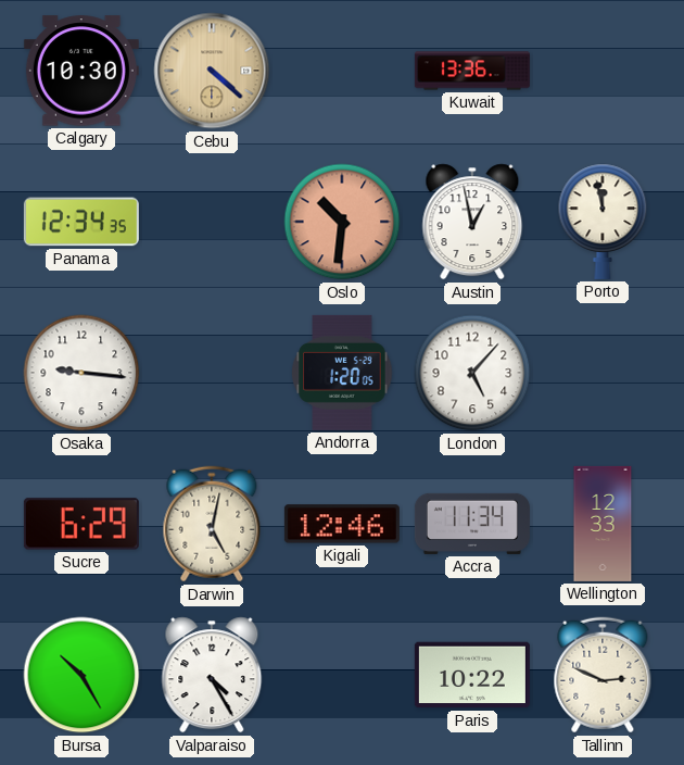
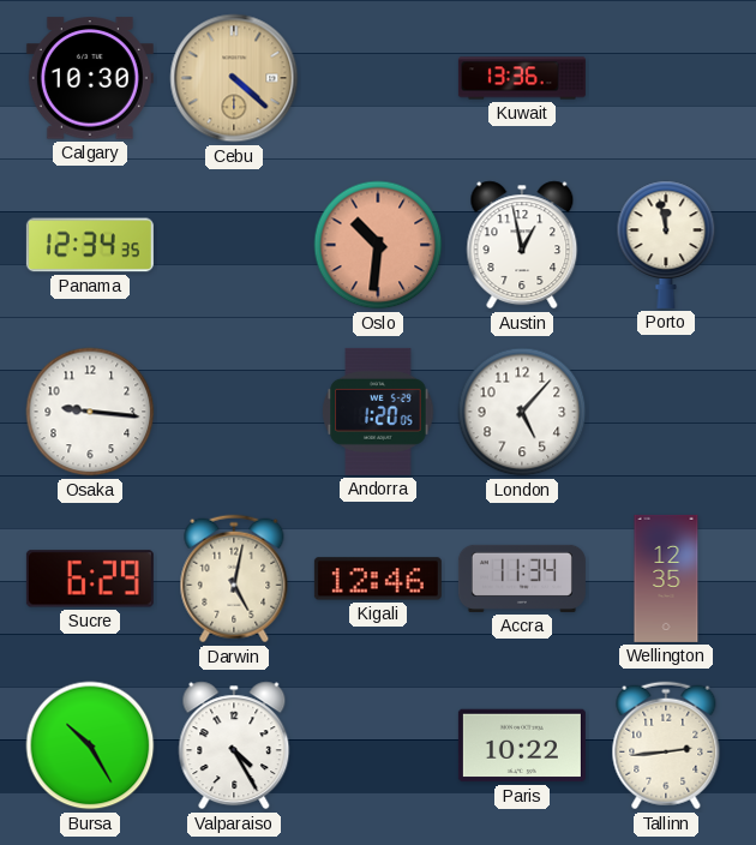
Wellington: 12:33 -> 12:35
Tallinn: 2:49 -> 2:44
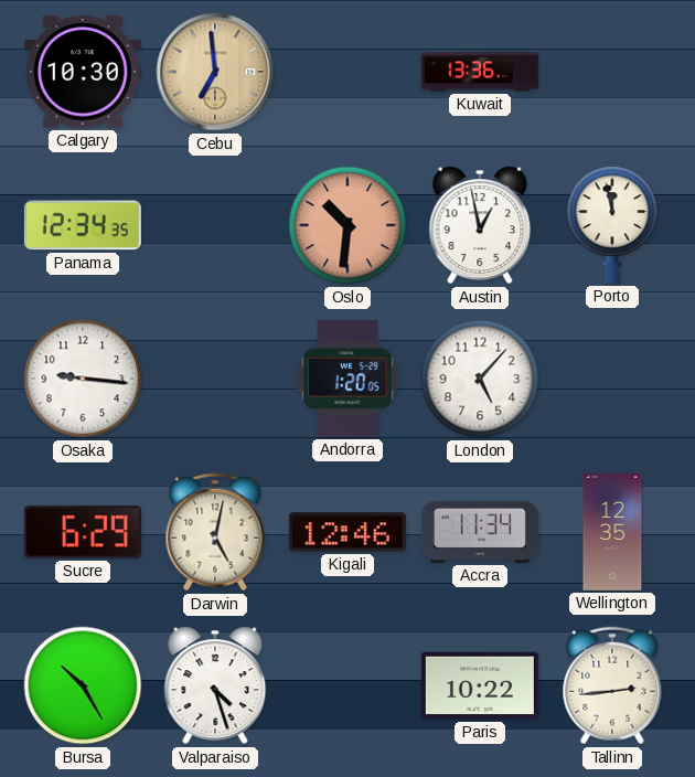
Cebu: 4:22 -> 6:59
Valparaiso: 4:25 -> 4:27
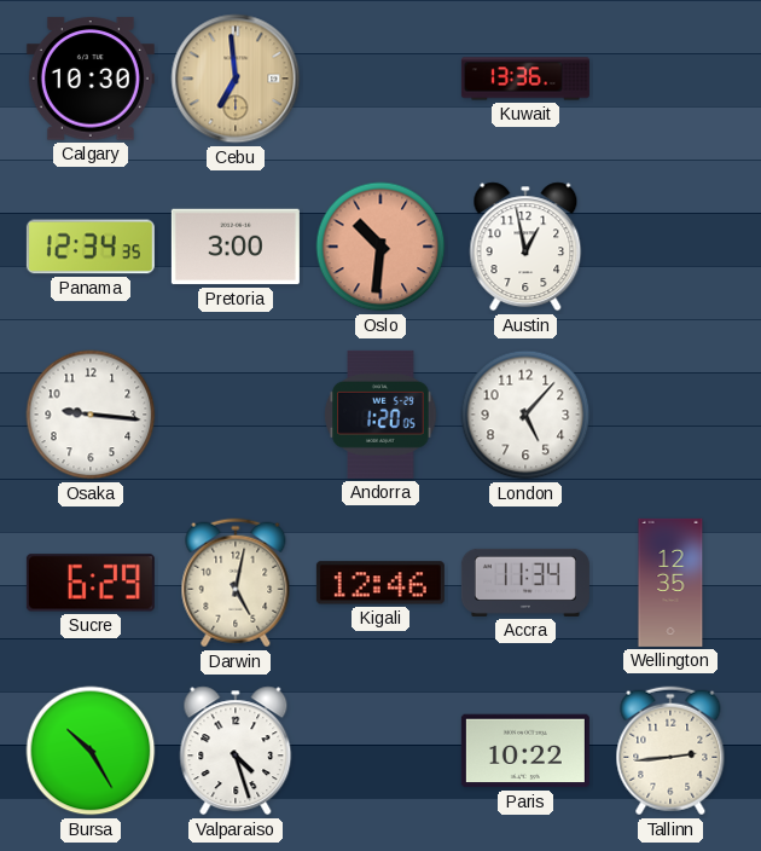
Pretoria: none -> 3:00
Porto: 11:58 -> none
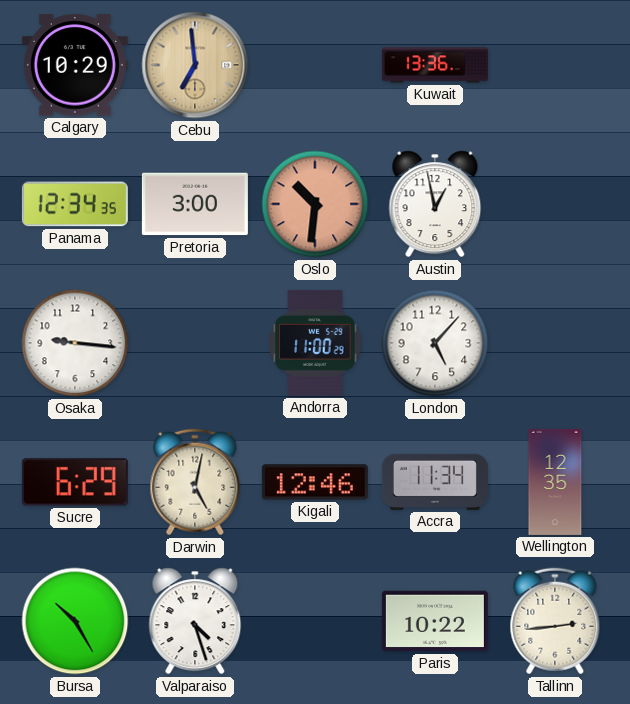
Calgary: 10:30 -> 10:29
Andorra: 1:20 -> 11:00
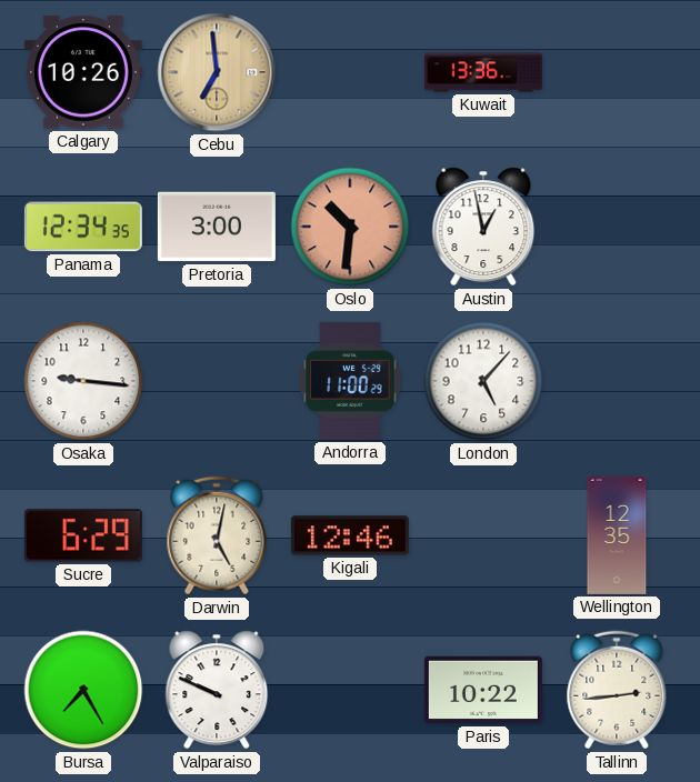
Calgary: 10:29 -> 10:26
Accra: 11:34 -> none
Bursa: 10:25 -> 7:25
Valparaiso: 4:27 -> 9:49
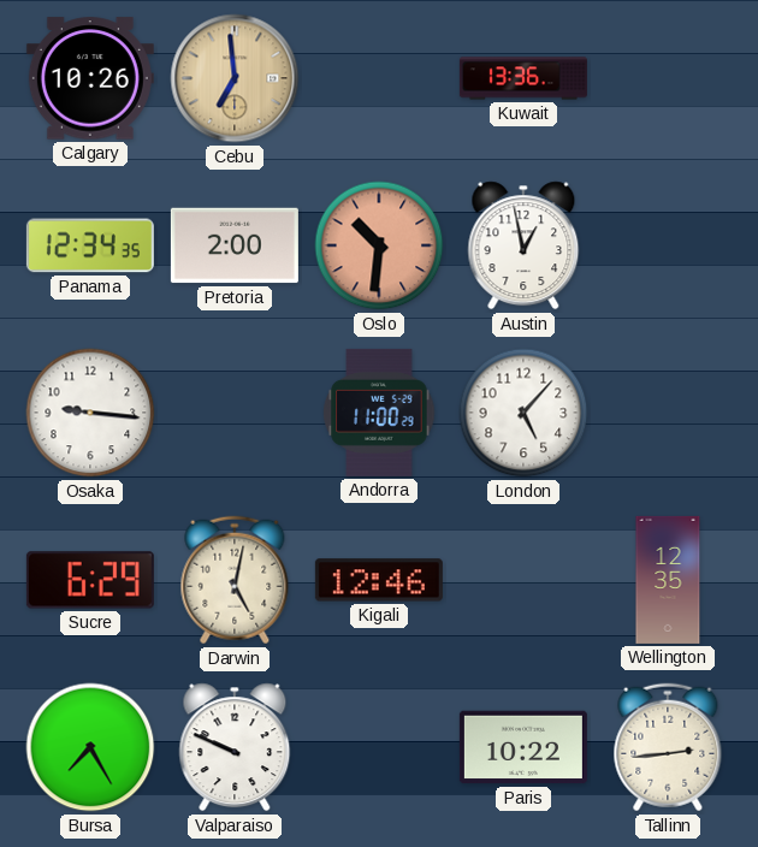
Pretoria: 3:00 -> 2:00
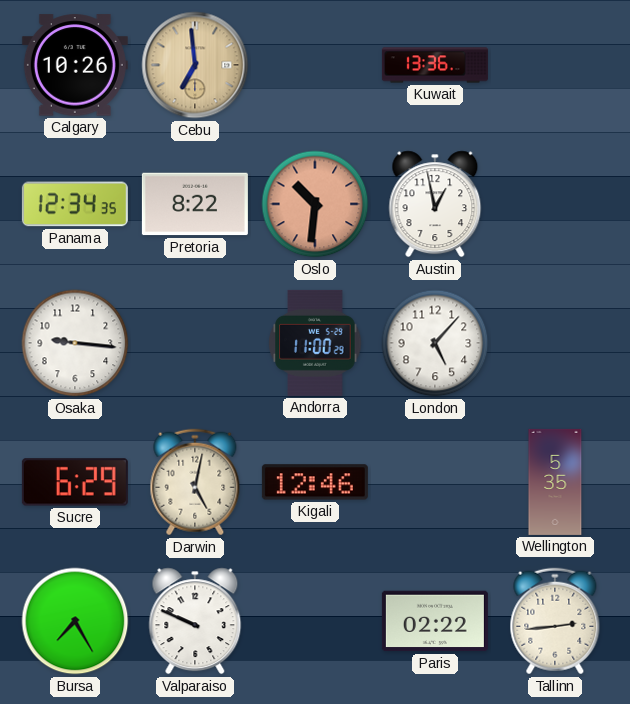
Pretoria: 2:00 -> 8:22
Wellington: 12:35 -> 5:35
Paris: 10:22 -> 02:22
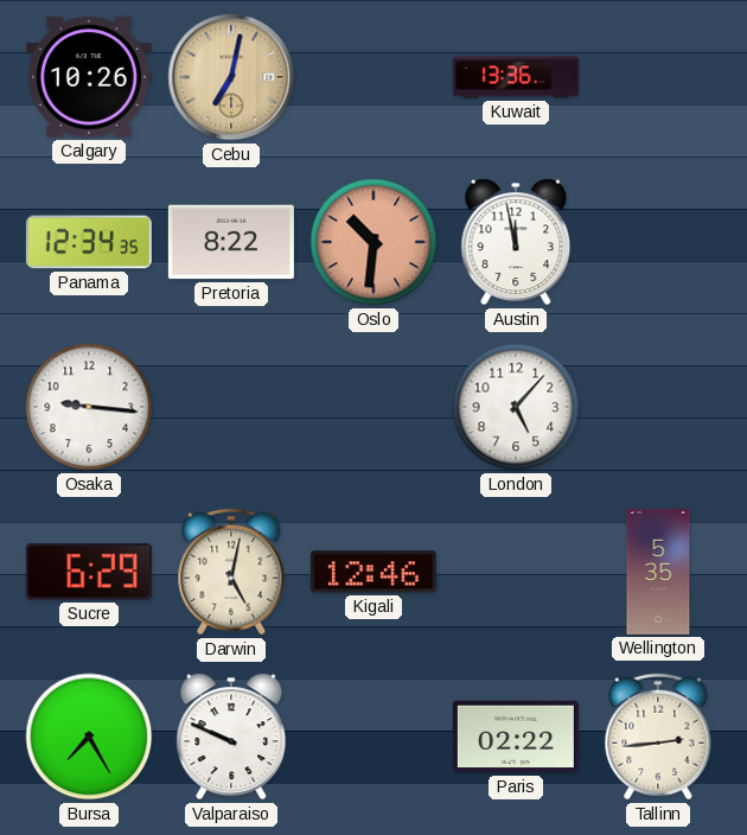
Cebu: 6:59 -> 7:02
Austin: 12:58 -> 11:58
Andorra: 11:00 -> none
